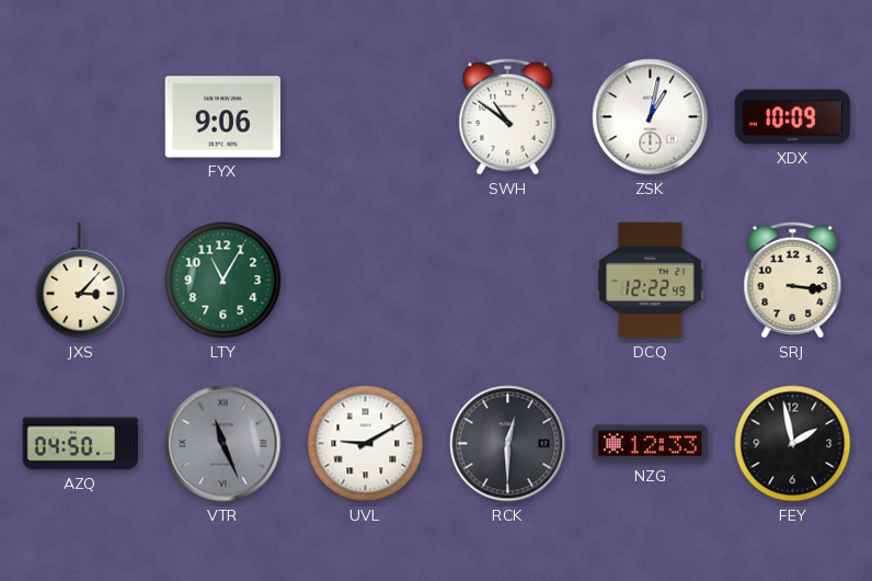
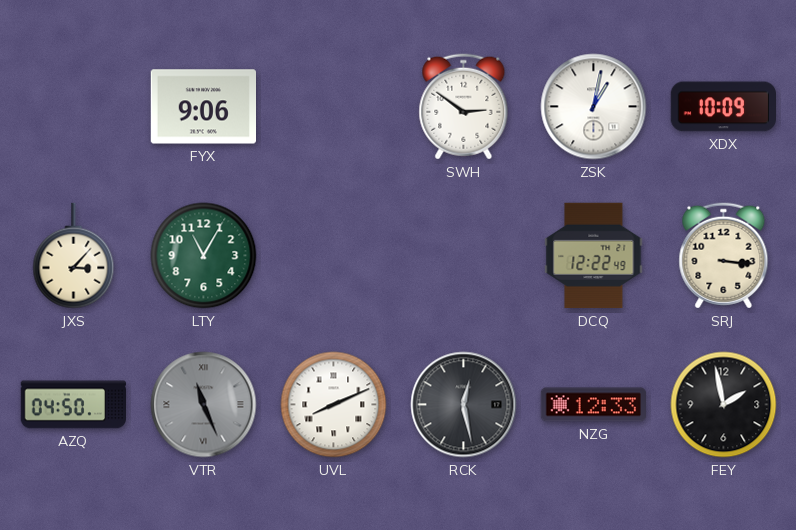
SWH: 10:51 -> 2:51
UVL: 9:10 -> 8:11
RCK: 12:30 -> 12:28
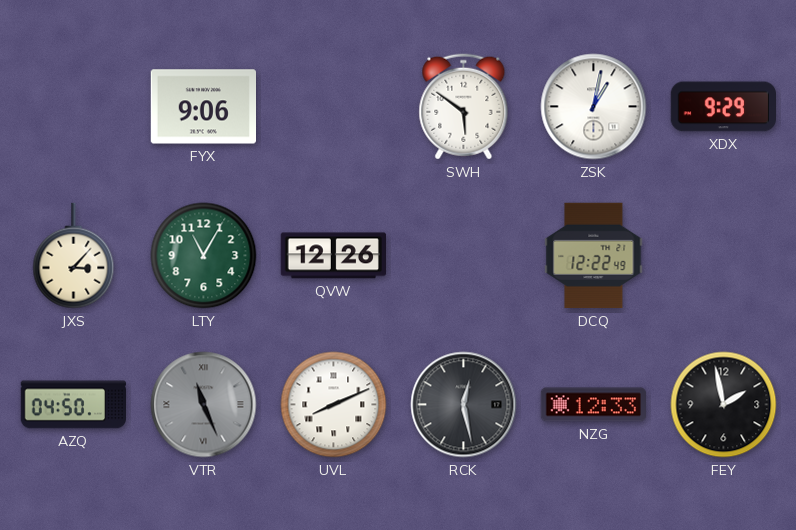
SWH: 2:51 -> 5:51
XDX: 10:09 -> 9:29
QVW: none -> 12:26
SRJ: 3:16 -> none
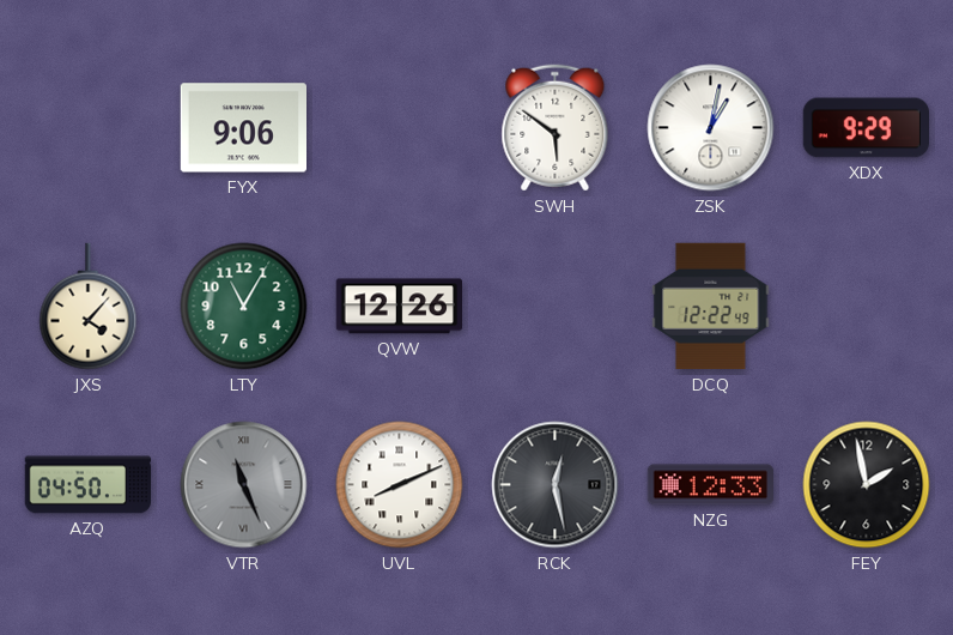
JXS: 3:07 -> 4:07
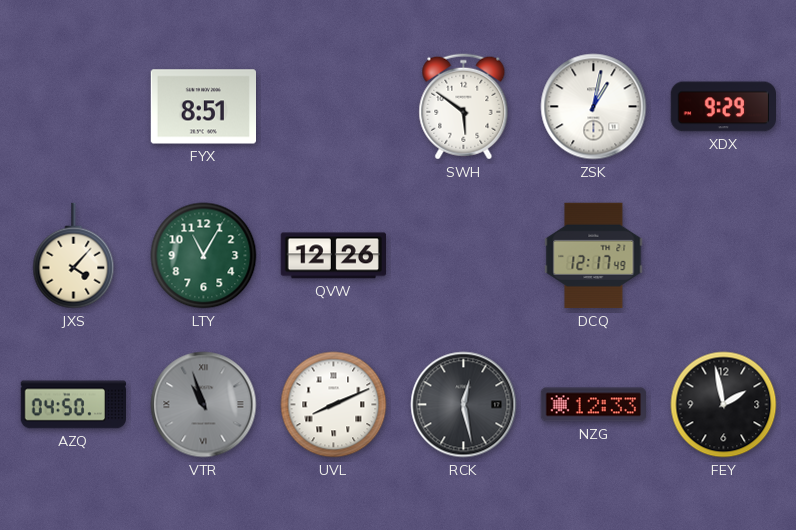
FYX: 9:06 -> 8:51
DCQ: 12:22 -> 12:17
VTR: 11:26 -> 10:57
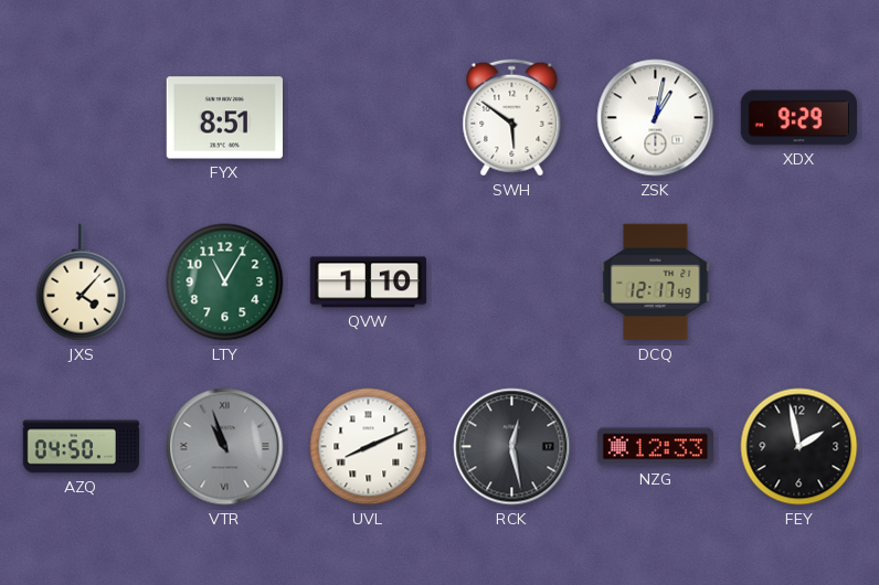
QVW: 12:26 -> 1:10
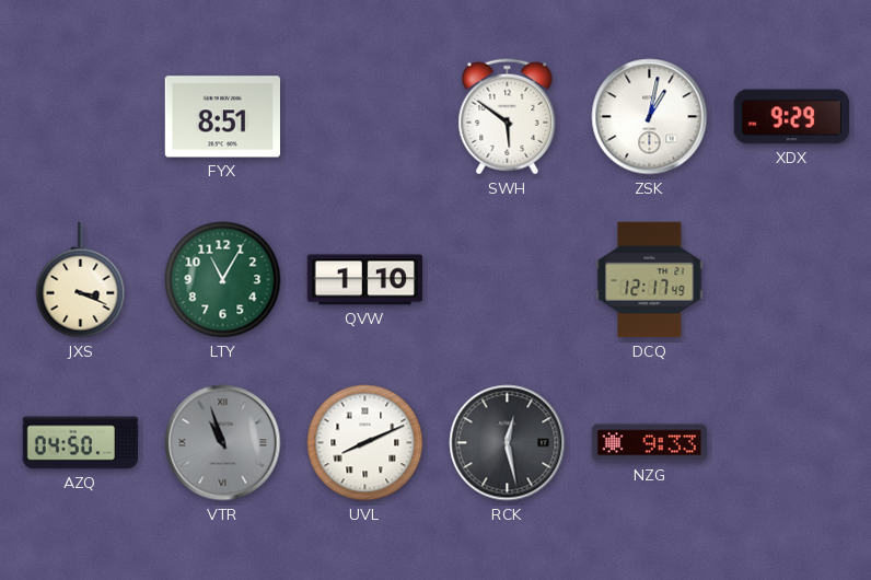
JXS: 4:07 -> 3:19
NZG: 12:33 -> 9:33
FEY: 1:58 -> none
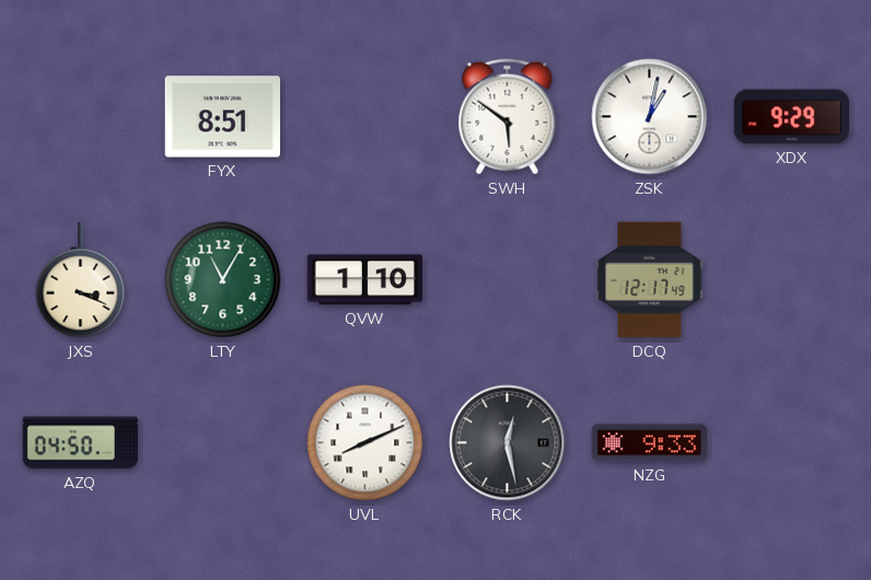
VTR: 10:57 -> none
